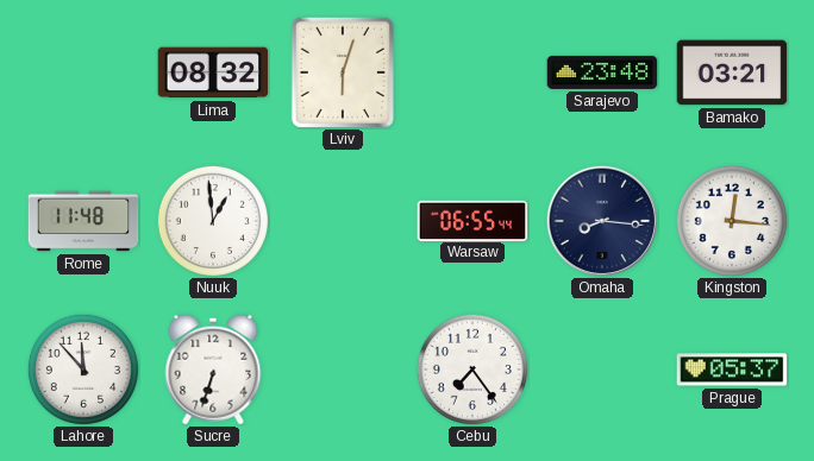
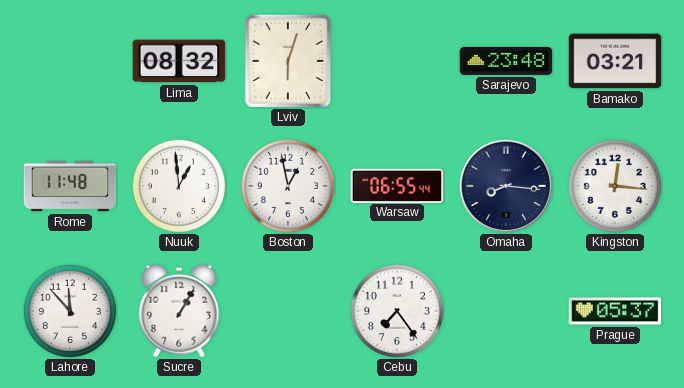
Boston: none -> 12:58
Sucre: 6:33 -> 1:05
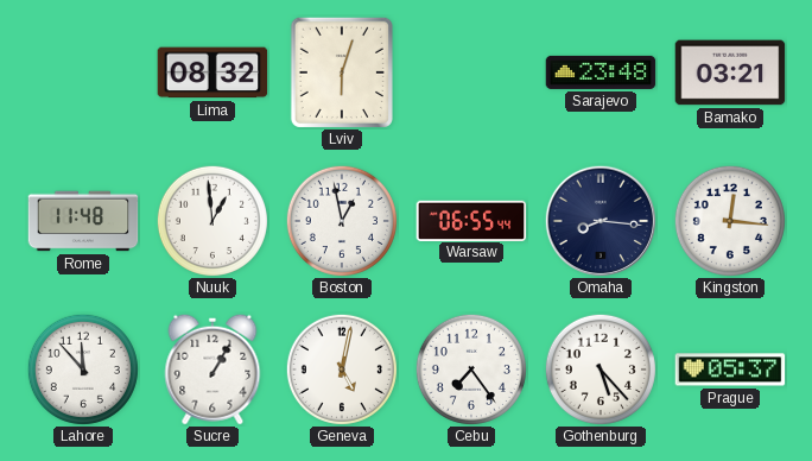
Geneva: none -> 5:02
Gothenburg: none -> 5:23
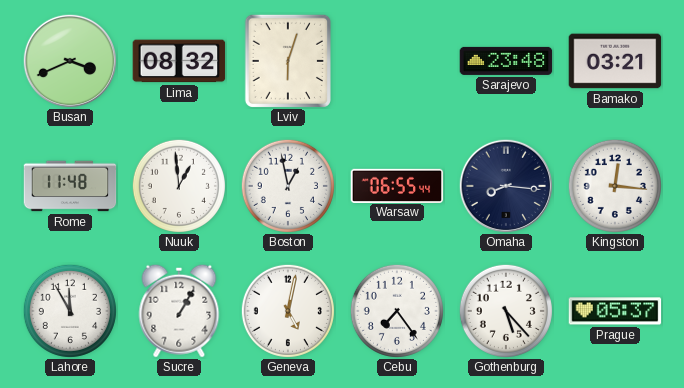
Busan: none -> 3:41
Lahore: 11:53 -> 11:55
